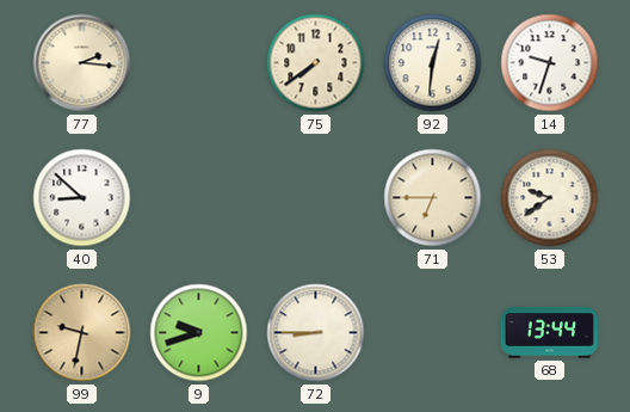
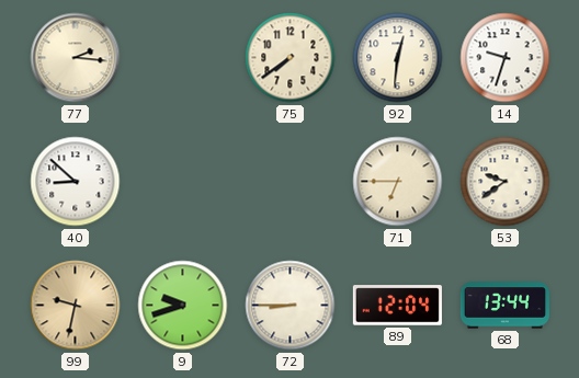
89: none -> 12:04
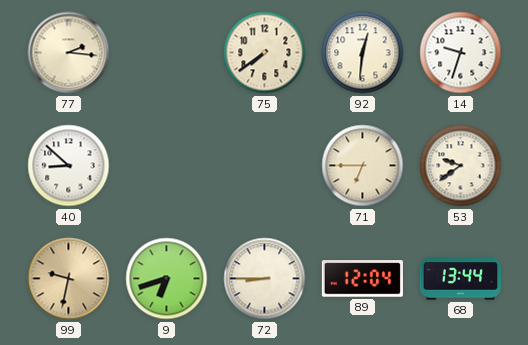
9: 9:42 -> 6:42
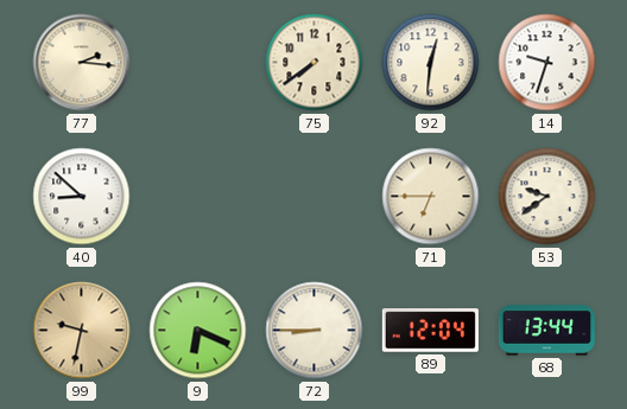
9: 6:42 -> 6:19
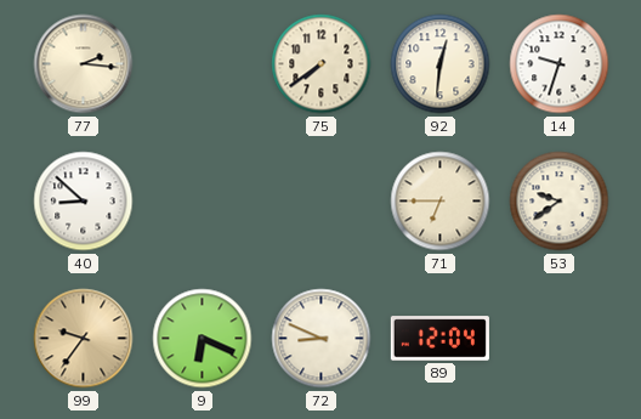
99: 9:32 -> 9:36
72: 8:45 -> 8:49
68: 13:44 -> none
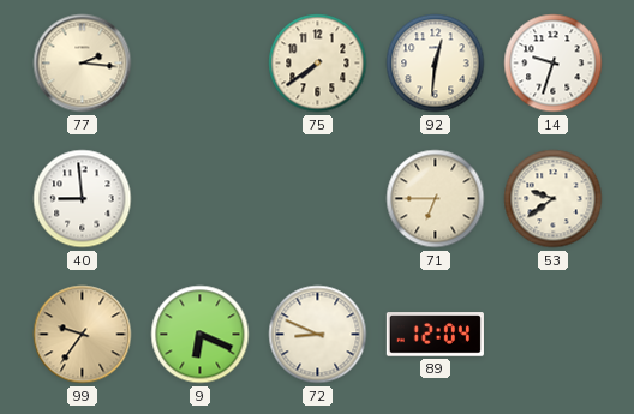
40: 8:52 -> 8:59
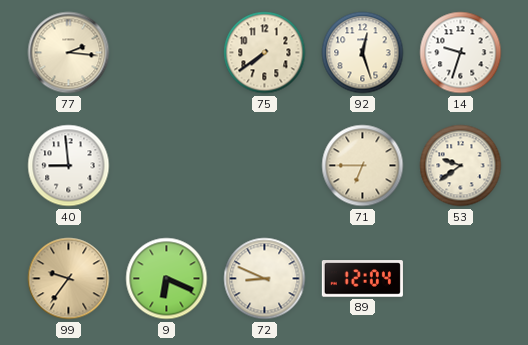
92: 12:31 -> 12:27
